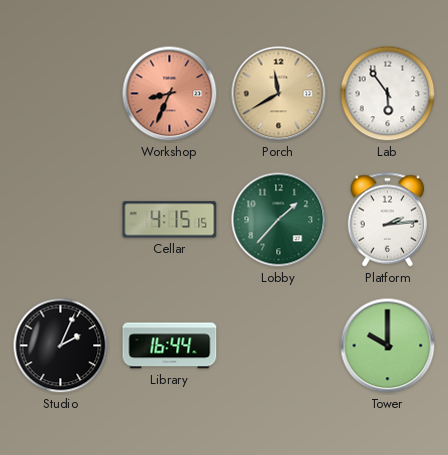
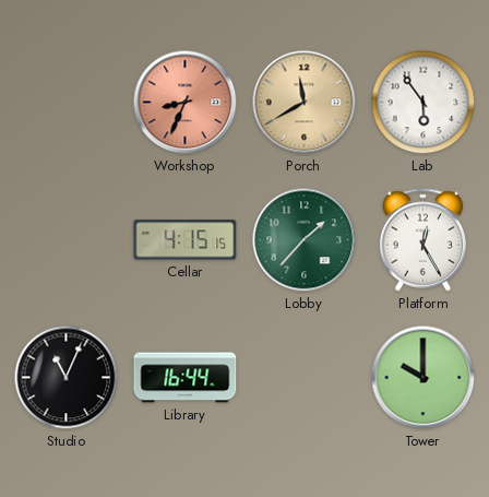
Platform: 2:14 -> 12:25
Studio: 2:04 -> 11:04
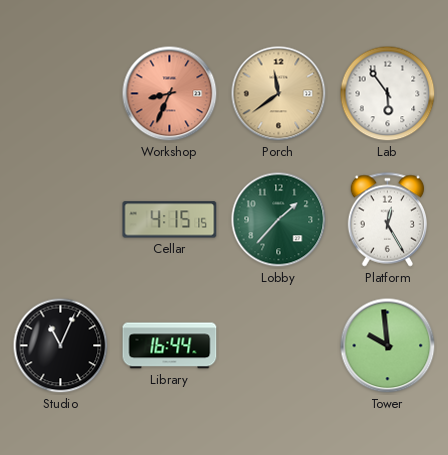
Porch: 11:40 -> 11:39
Tower: 10:00 -> 9:59
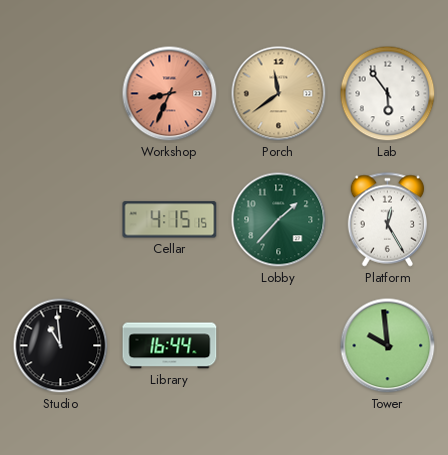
Studio: 11:04 -> 10:59
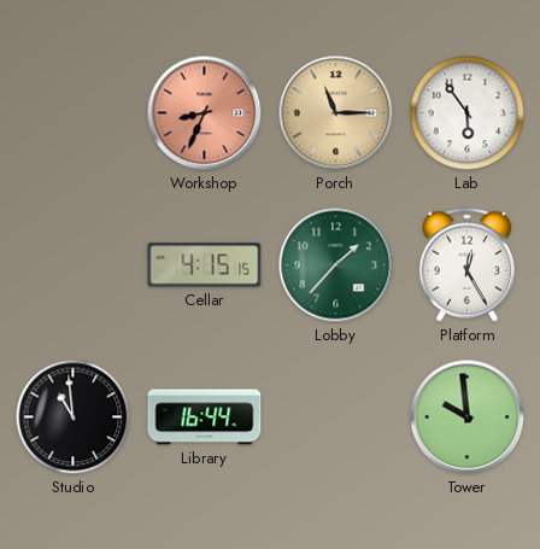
Porch: 11:39 -> 11:15
